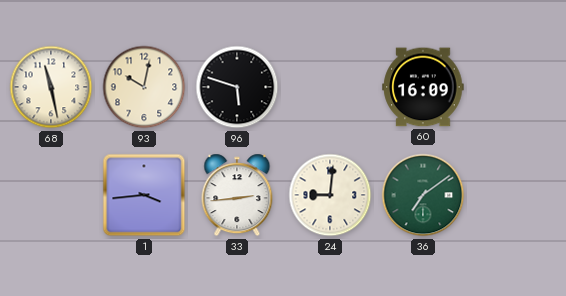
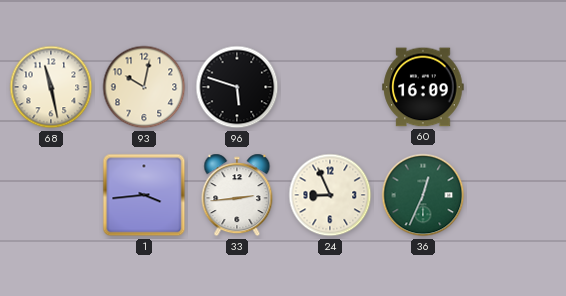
24: 9:01 -> 8:56
36: 7:09 -> 12:34
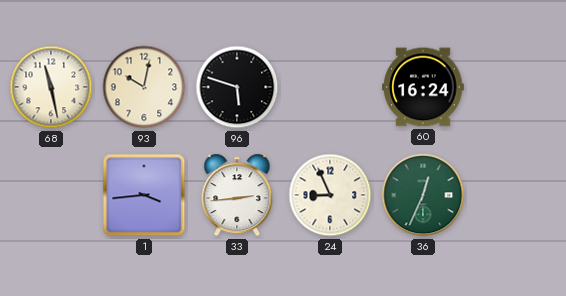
60: 16:09 -> 16:24
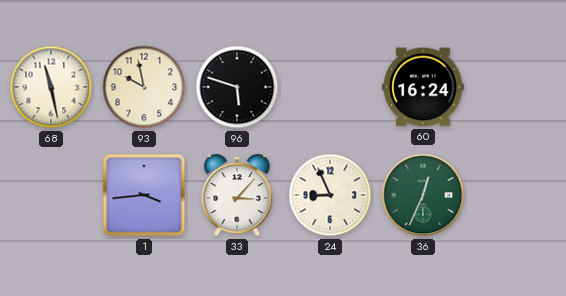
93: 10:02 -> 9:58
33: 2:44 -> 3:07
